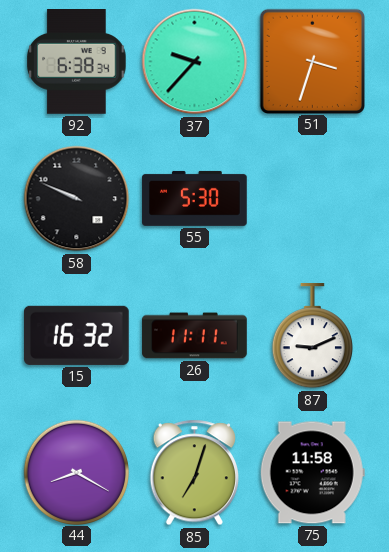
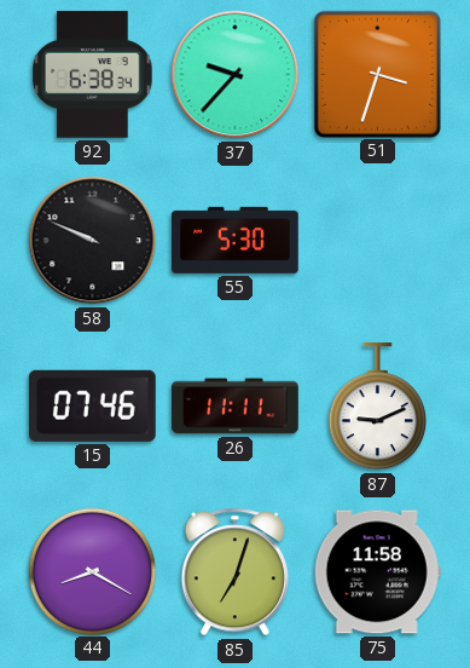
15: 16:32 -> 07:46
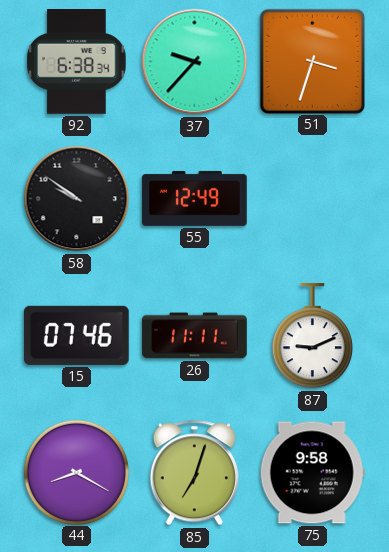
58: 9:49 -> 9:51
55: 5:30 -> 12:49
75: 11:58 -> 9:58
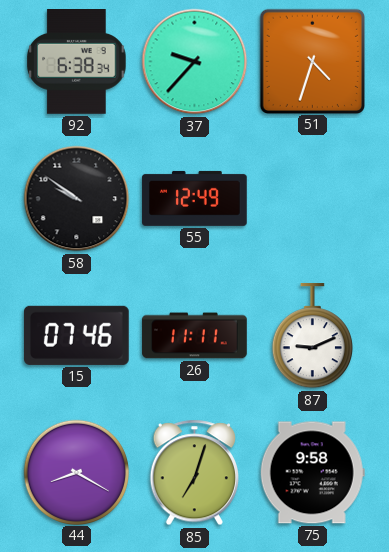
51: 3:33 -> 4:33
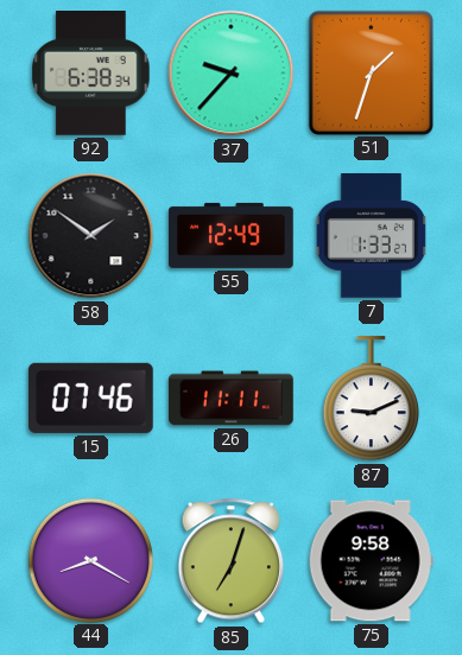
51: 4:33 -> 1:33
58: 9:51 -> 1:51
7: none -> 1:33
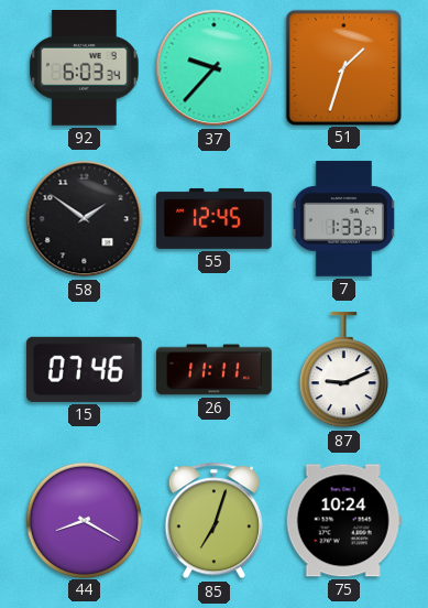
92: 6:38 -> 6:03
55: 12:49 -> 12:45
75: 9:58 -> 10:24
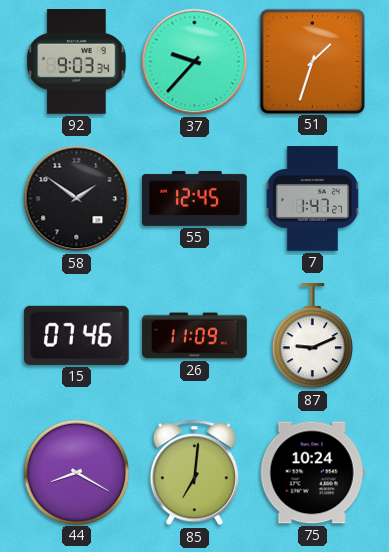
92: 6:03 -> 9:03
7: 1:33 -> 1:47
26: 11:11 -> 11:09
85: 7:03 -> 7:01
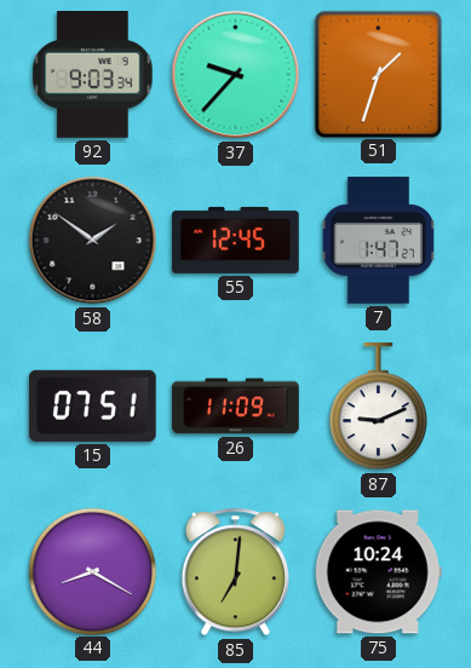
15: 07:46 -> 07:51
